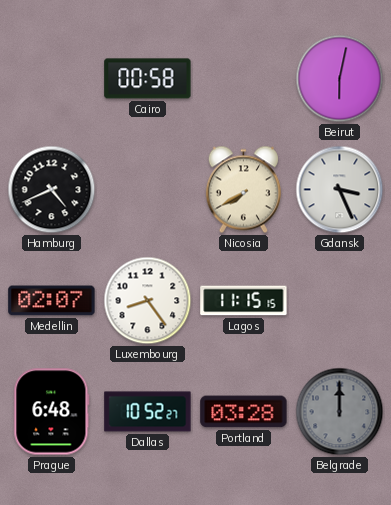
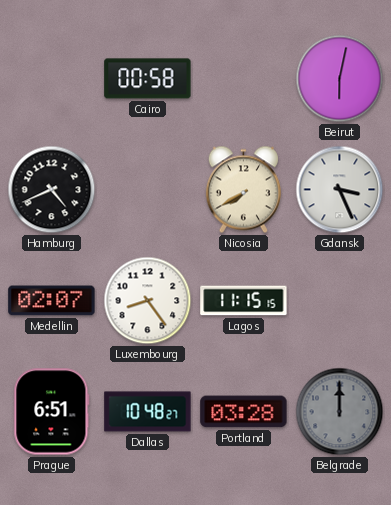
Prague: 6:48 -> 6:51
Dallas: 10:52 -> 10:48
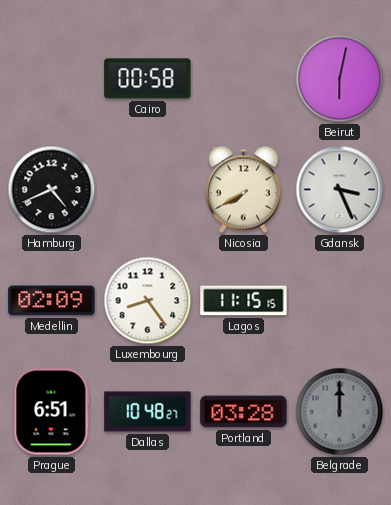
Medellin: 02:07 -> 02:09
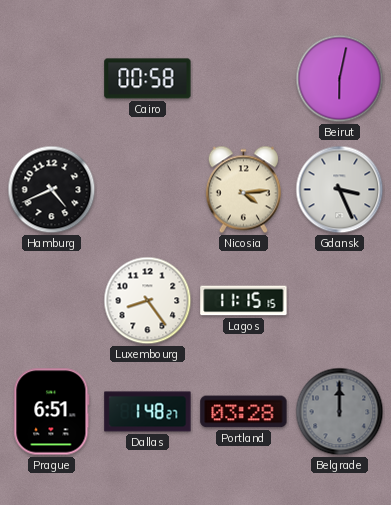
Nicosia: 7:40 -> 4:14
Medellin: 02:09 -> none
Dallas: 10:48 -> 1:48
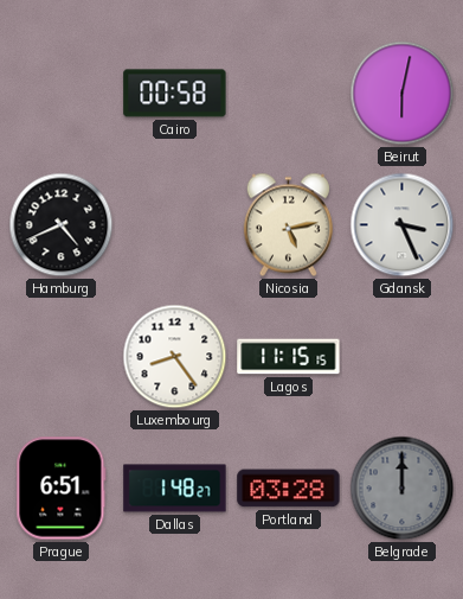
Nicosia: 4:14 -> 5:13
